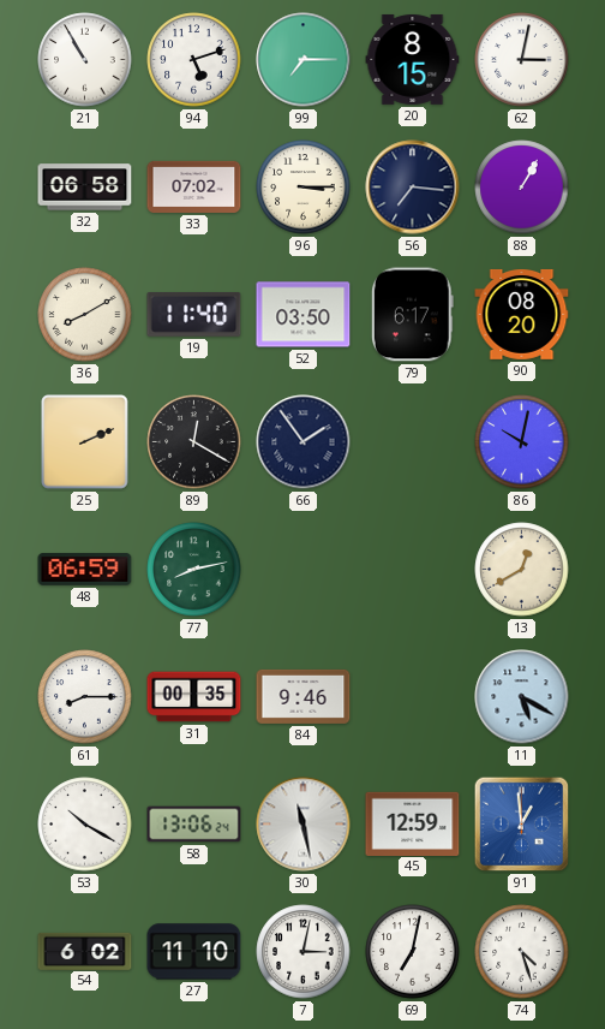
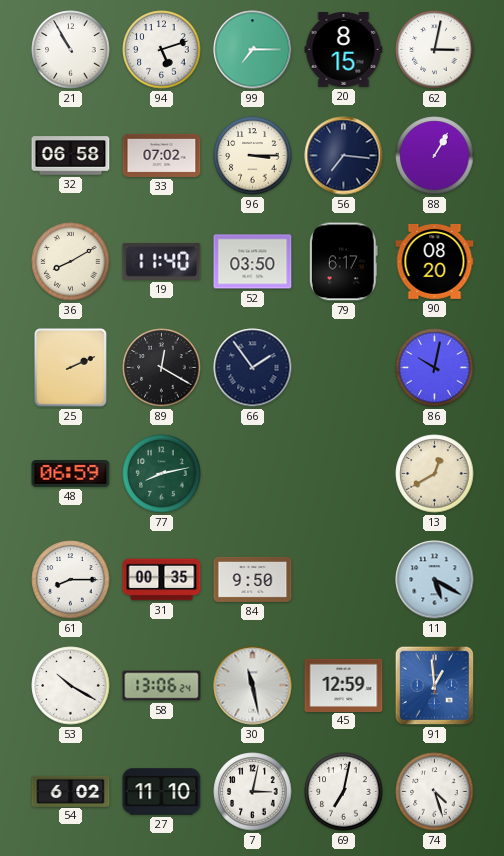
84: 9:46 -> 9:50
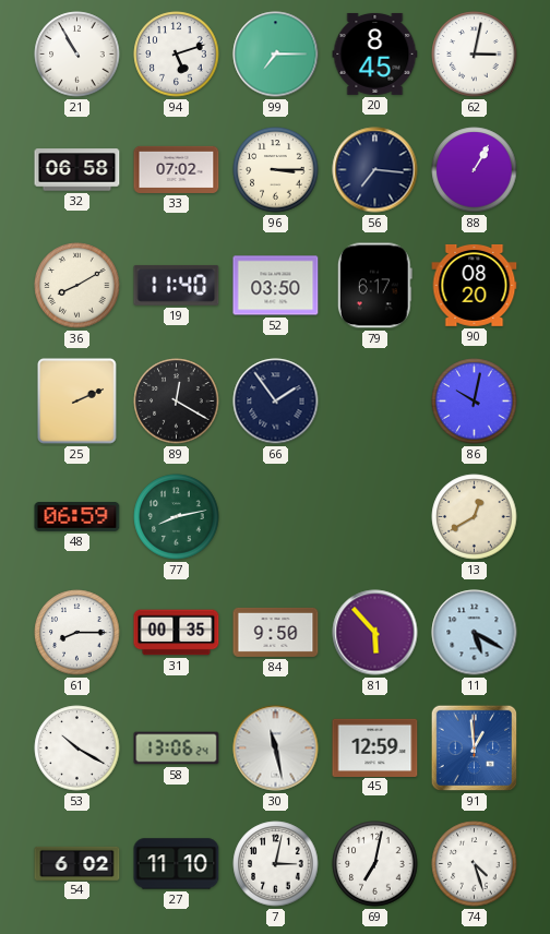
20: 8:15 -> 8:45
81: none -> 5:53
